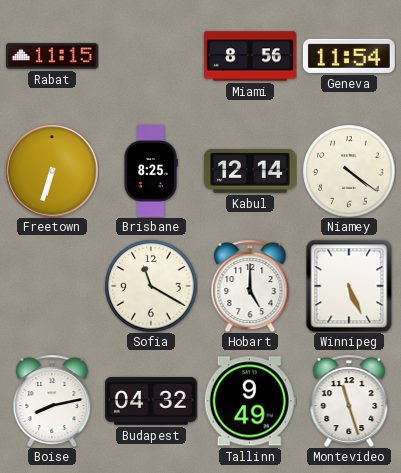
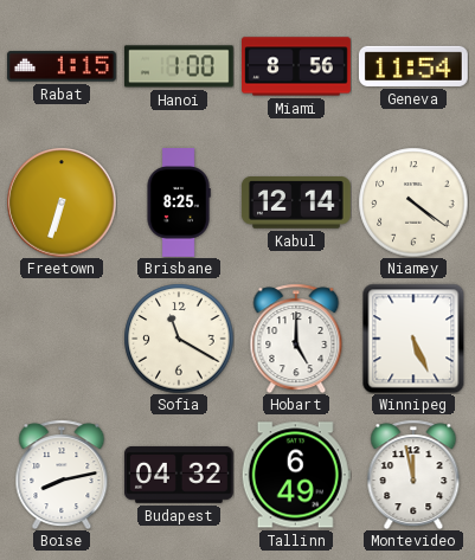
Rabat: 11:15 -> 1:15
Hanoi: none -> 1:00
Tallinn: 9:49 -> 6:49
Montevideo: 11:27 -> 11:58
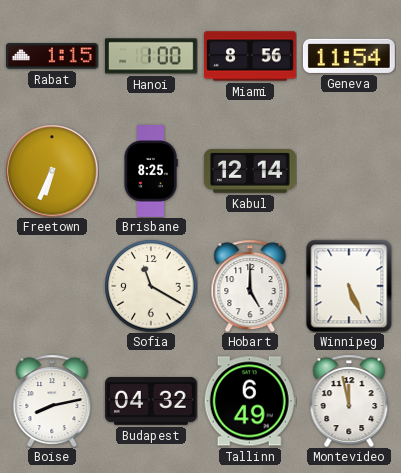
Freetown: 6:33 -> 6:34
Niamey: 4:21 -> none
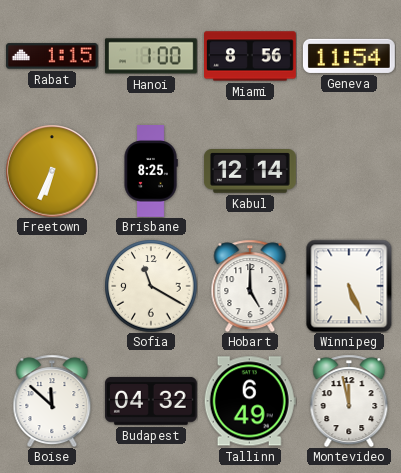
Boise: 8:13 -> 11:52
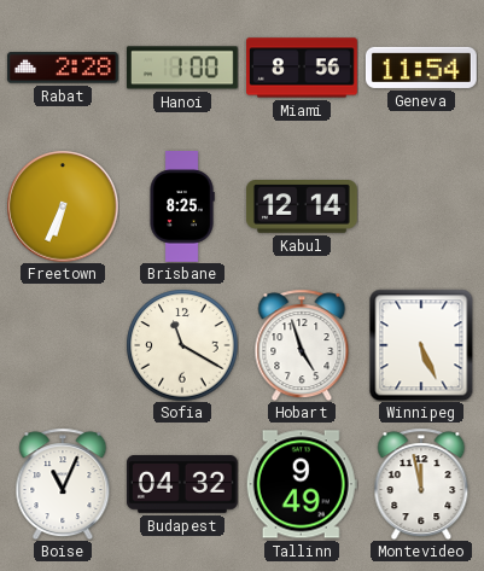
Rabat: 1:15 -> 2:28
Hobart: 5:00 -> 4:57
Boise: 11:52 -> 11:04
Tallinn: 6:49 -> 9:49
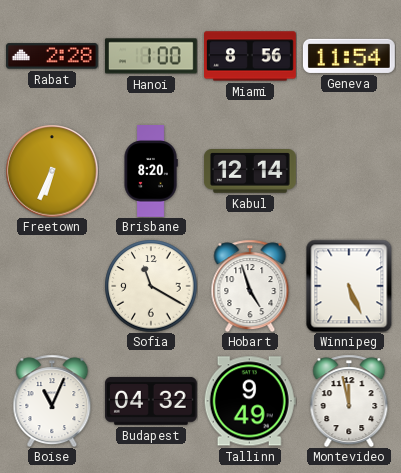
Brisbane: 8:25 -> 8:20
